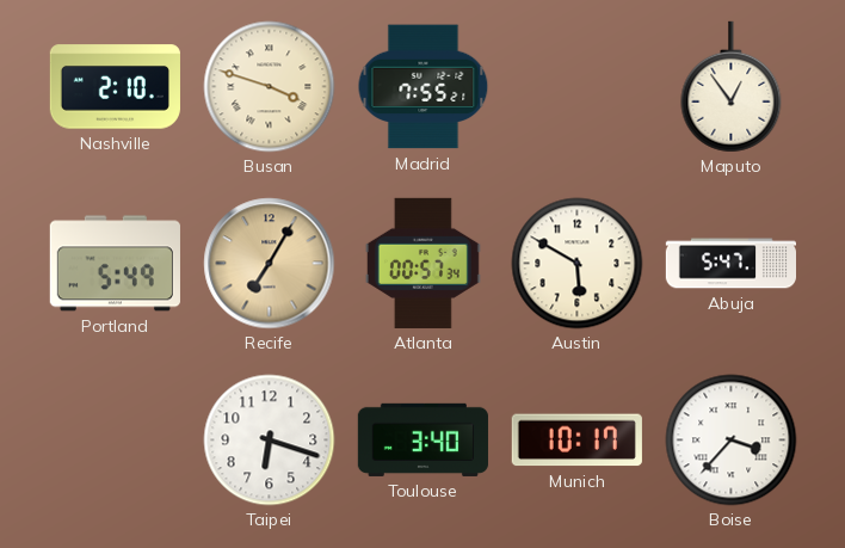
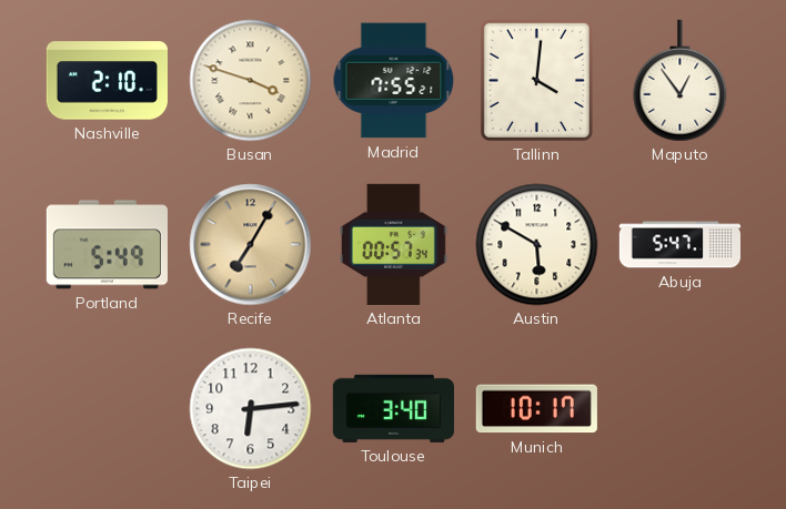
Tallinn: none -> 4:01
Taipei: 6:18 -> 6:14
Boise: 3:37 -> none
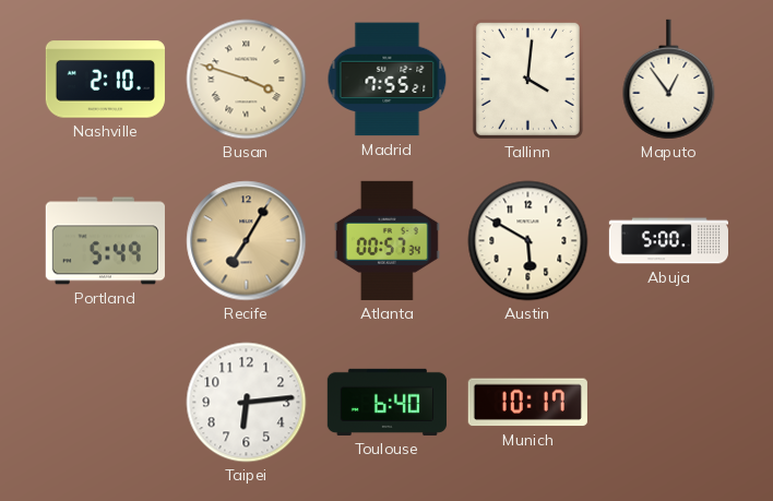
Abuja: 5:47 -> 5:00
Toulouse: 3:40 -> 6:40
